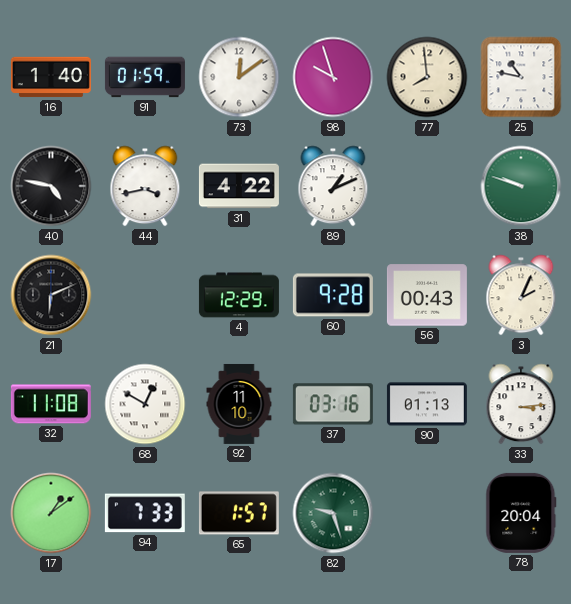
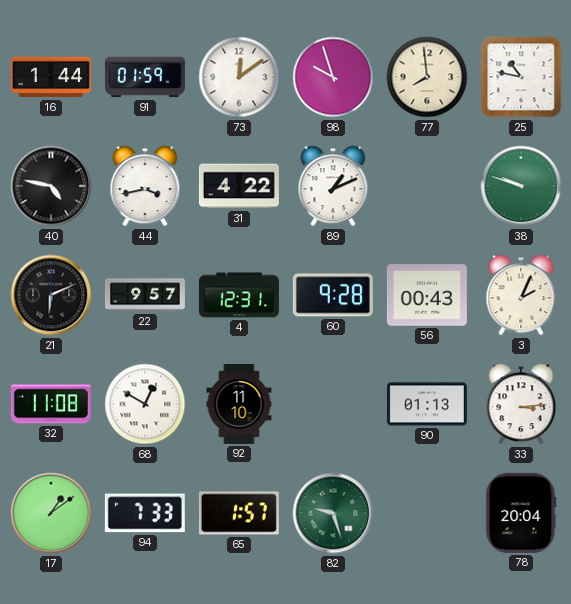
16: 1:40 -> 1:44
22: none -> 9:57
4: 12:29 -> 12:31
37: 03:16 -> none
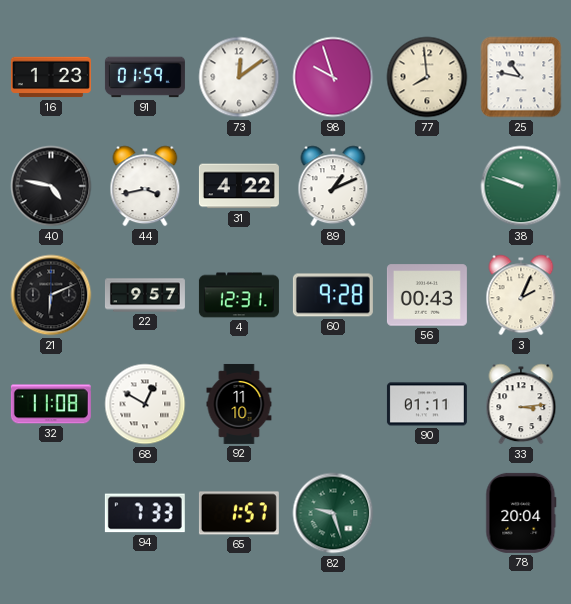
16: 1:44 -> 1:23
90: 01:13 -> 01:11
17: 1:09 -> none
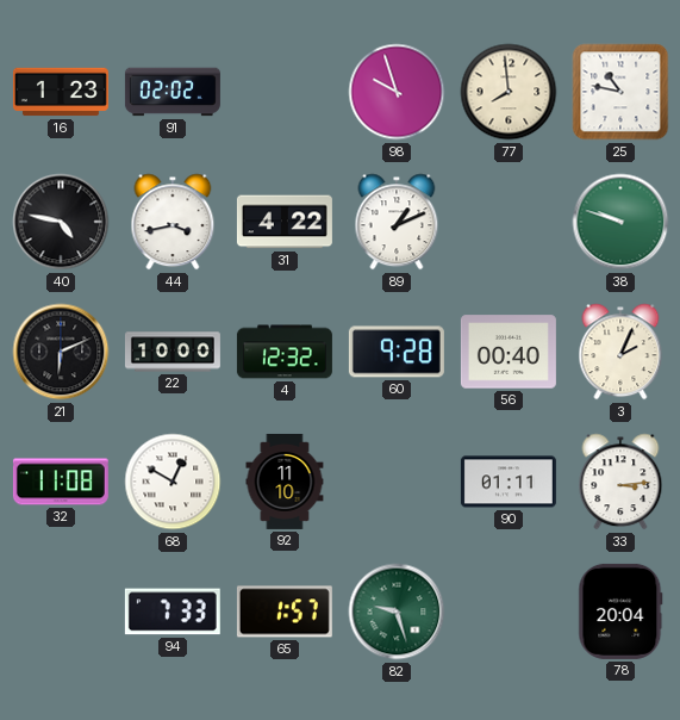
91: 01:59 -> 02:02
73: 12:09 -> none
22: 9:57 -> 10:00
4: 12:31 -> 12:32
56: 00:43 -> 00:40
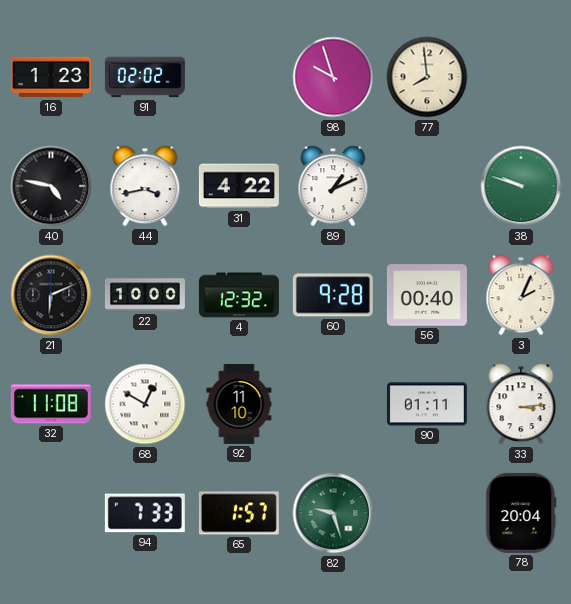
25: 10:47 -> none
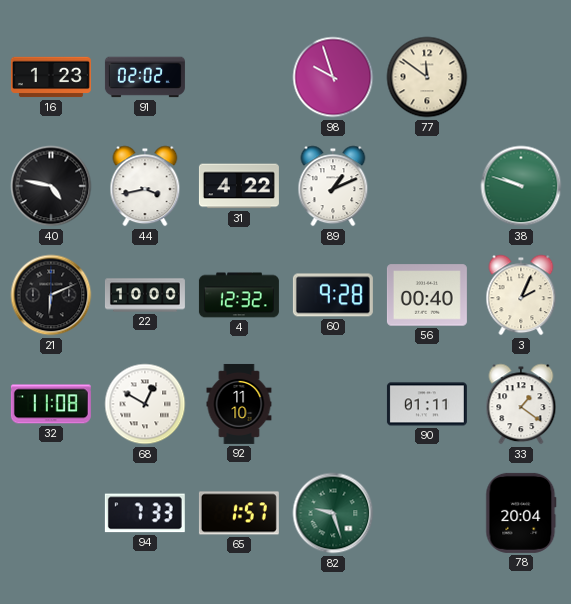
77: 7:59 -> 11:51
33: 3:14 -> 1:21
